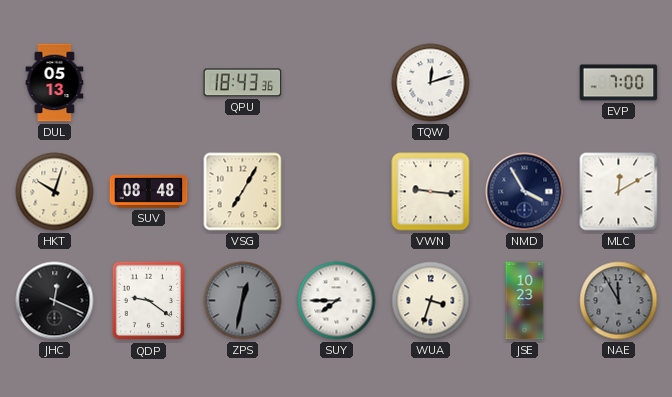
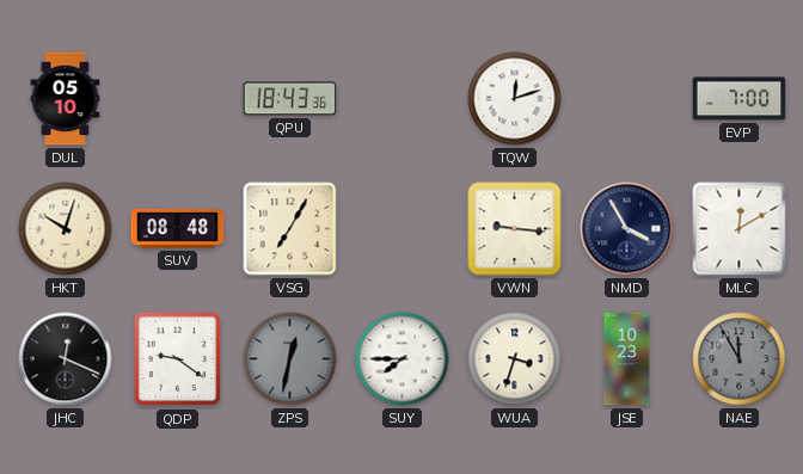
DUL: 05:13 -> 05:10
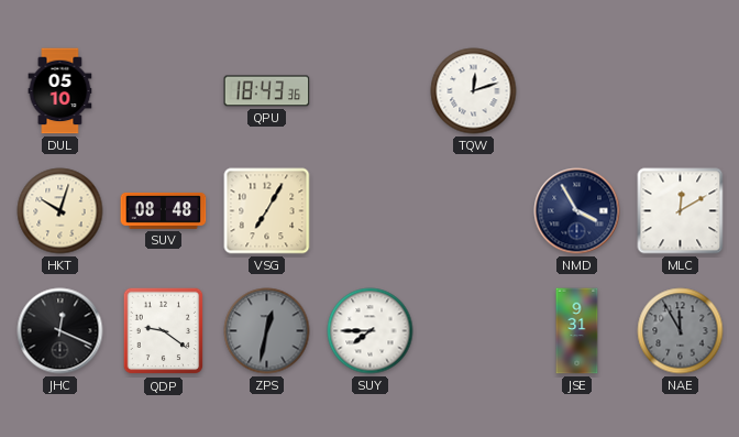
EVP: 7:00 -> none
VWN: 9:16 -> none
WUA: 3:33 -> none
JSE: 10:23 -> 9:31
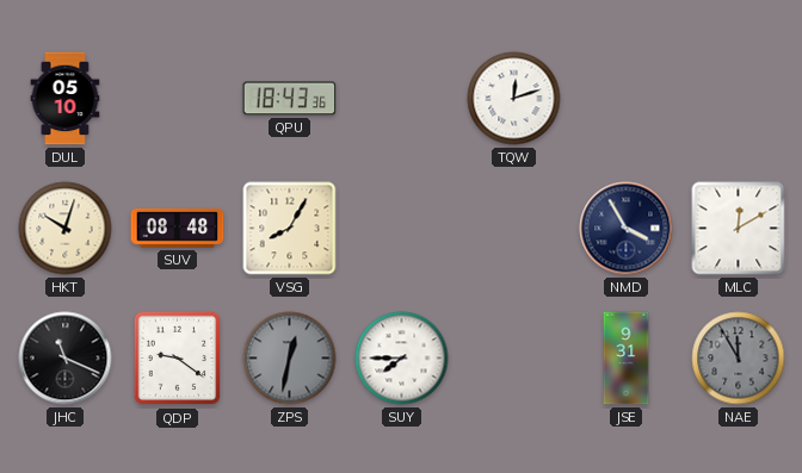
VSG: 7:05 -> 8:05
JHC: 12:19 -> 11:19
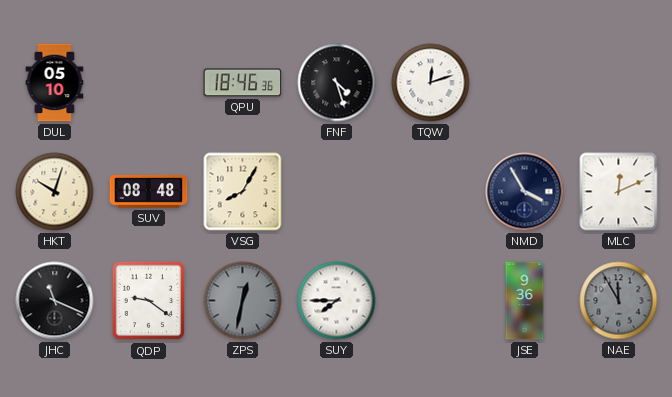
QPU: 18:43 -> 18:46
FNF: none -> 4:27
MLC: 12:10 -> 12:11
JSE: 9:31 -> 9:36
